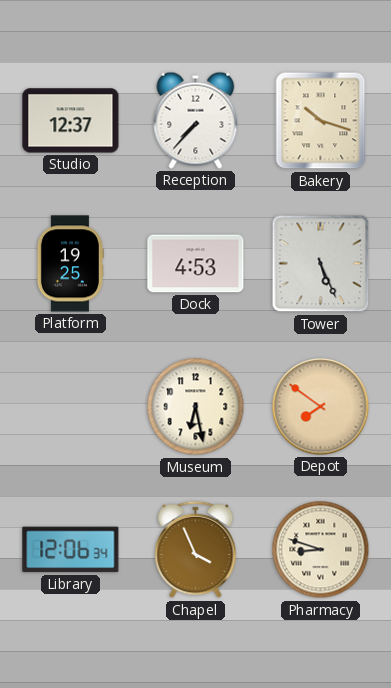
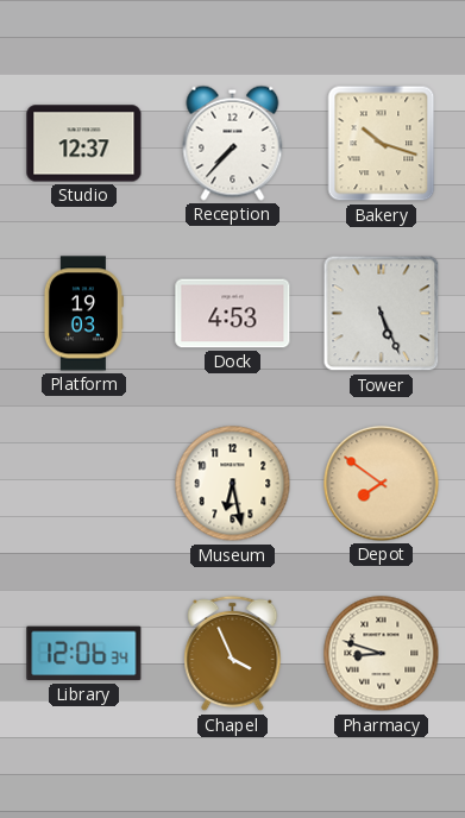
Platform: 19:25 -> 19:03
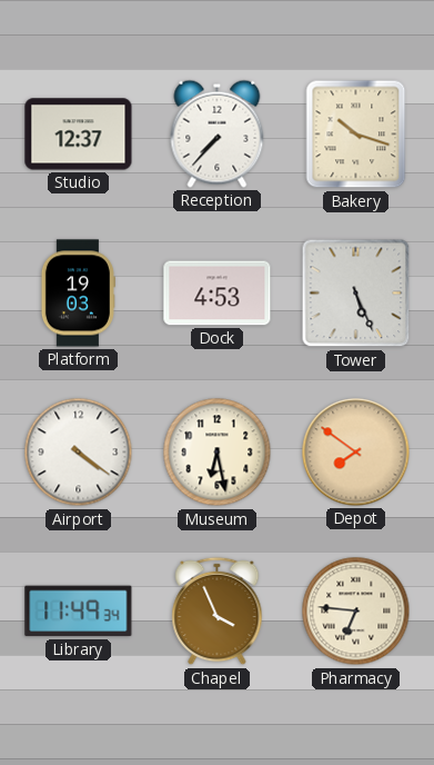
Airport: none -> 4:21
Library: 12:06 -> 11:49
Pharmacy: 8:48 -> 6:46
